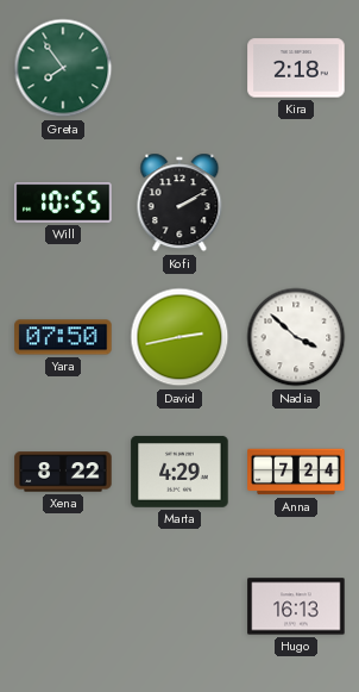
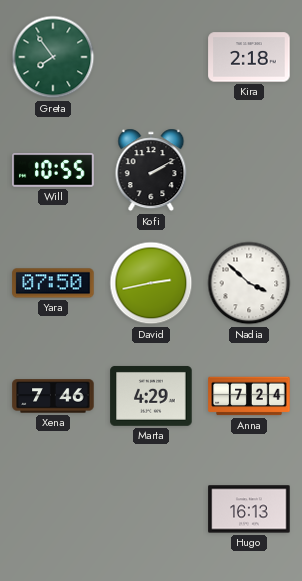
Xena: 8:22 -> 7:46
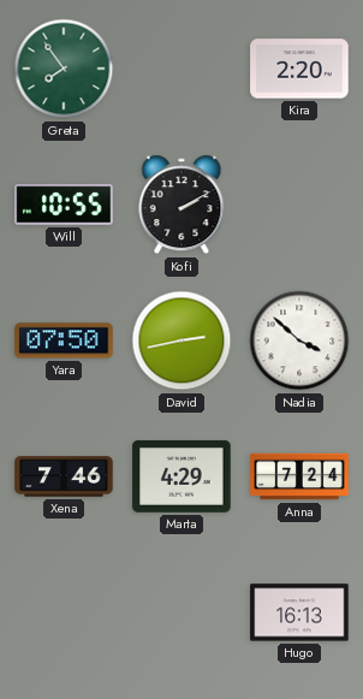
Kira: 2:18 -> 2:20
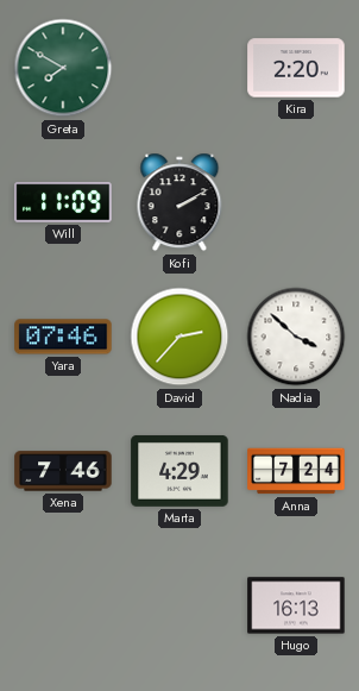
Greta: 7:54 -> 7:50
Will: 10:55 -> 11:09
Yara: 07:50 -> 07:46
David: 2:43 -> 2:37
